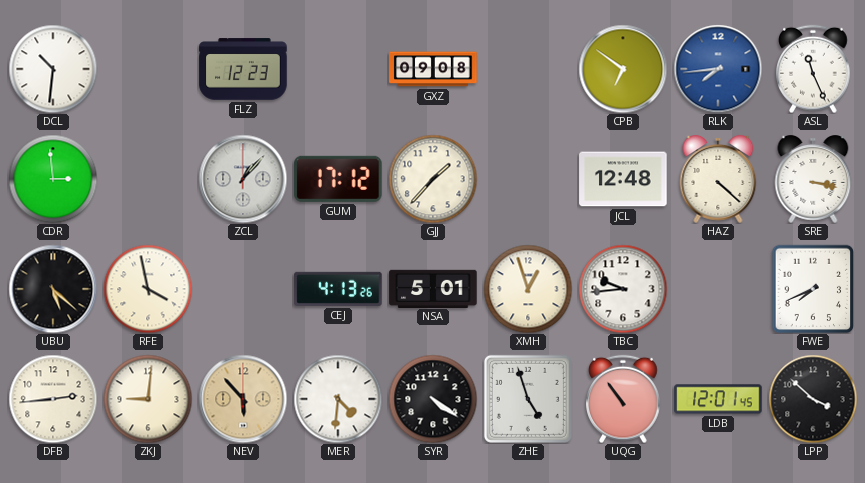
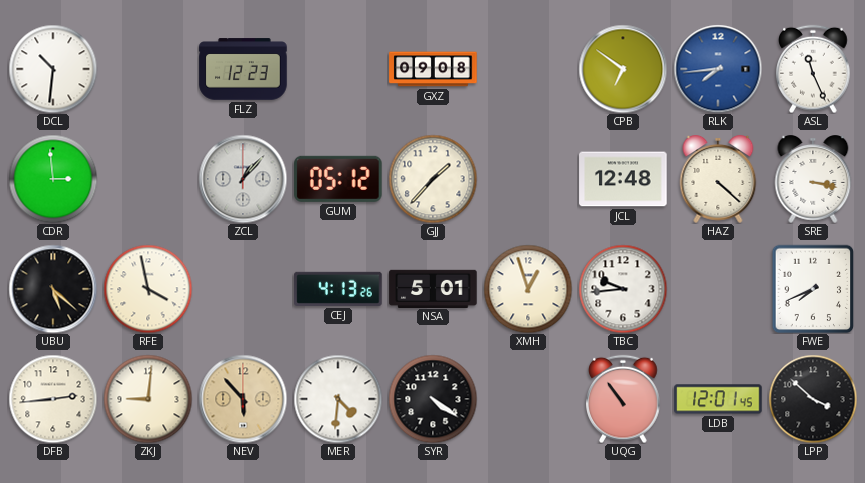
GUM: 17:12 -> 05:12
ZHE: 4:57 -> none
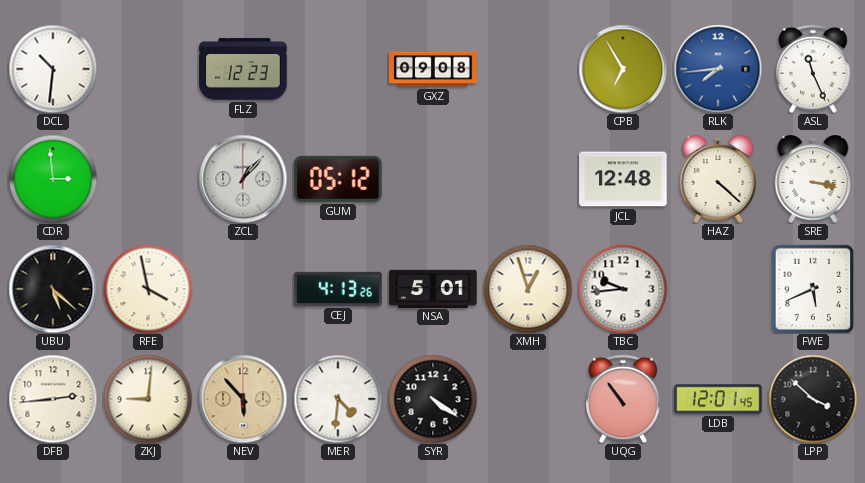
CPB: 6:51 -> 6:55
GJJ: 1:37 -> none
FWE: 7:41 -> 5:41
